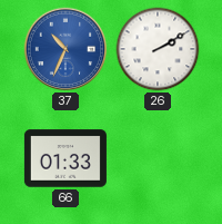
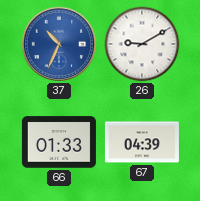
26: 2:10 -> 9:10
67: none -> 04:39
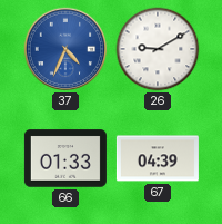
37: 10:34 -> 4:34
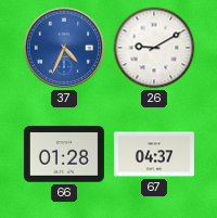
66: 01:33 -> 01:28
67: 04:39 -> 04:37
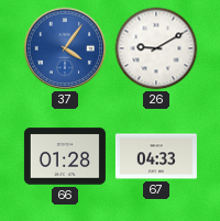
37: 4:34 -> 4:06
67: 04:37 -> 04:33
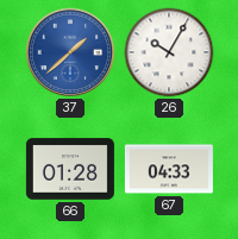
37: 4:06 -> 1:38
26: 9:10 -> 10:05
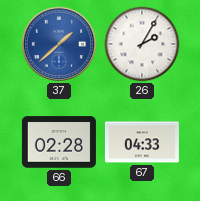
26: 10:05 -> 2:05
66: 01:28 -> 02:28
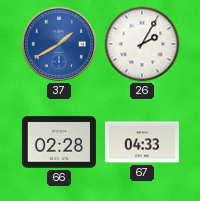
37: 1:38 -> 1:40
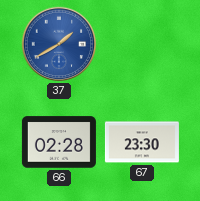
26: 2:05 -> none
67: 04:33 -> 23:30
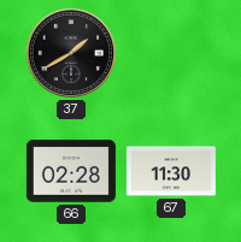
37 dial: blue -> black
67: 23:30 -> 11:30
